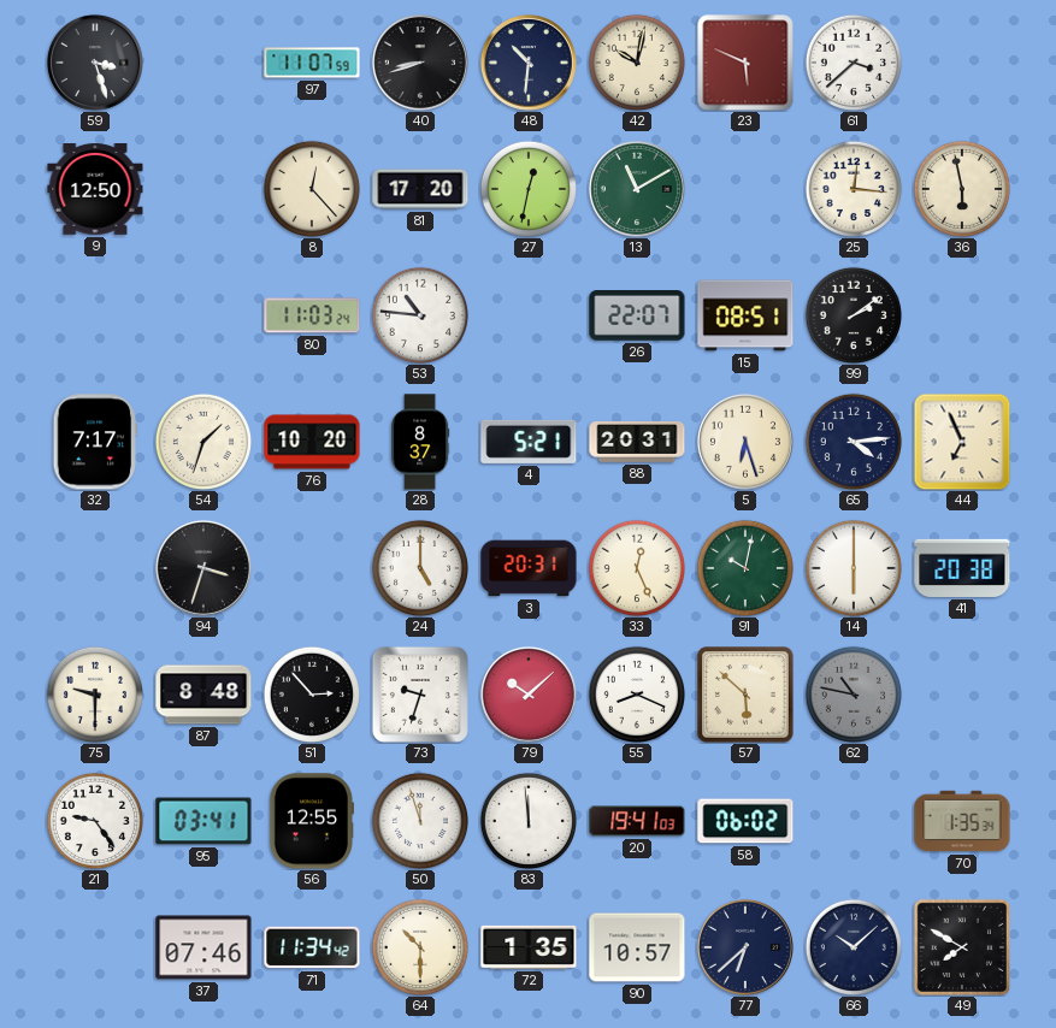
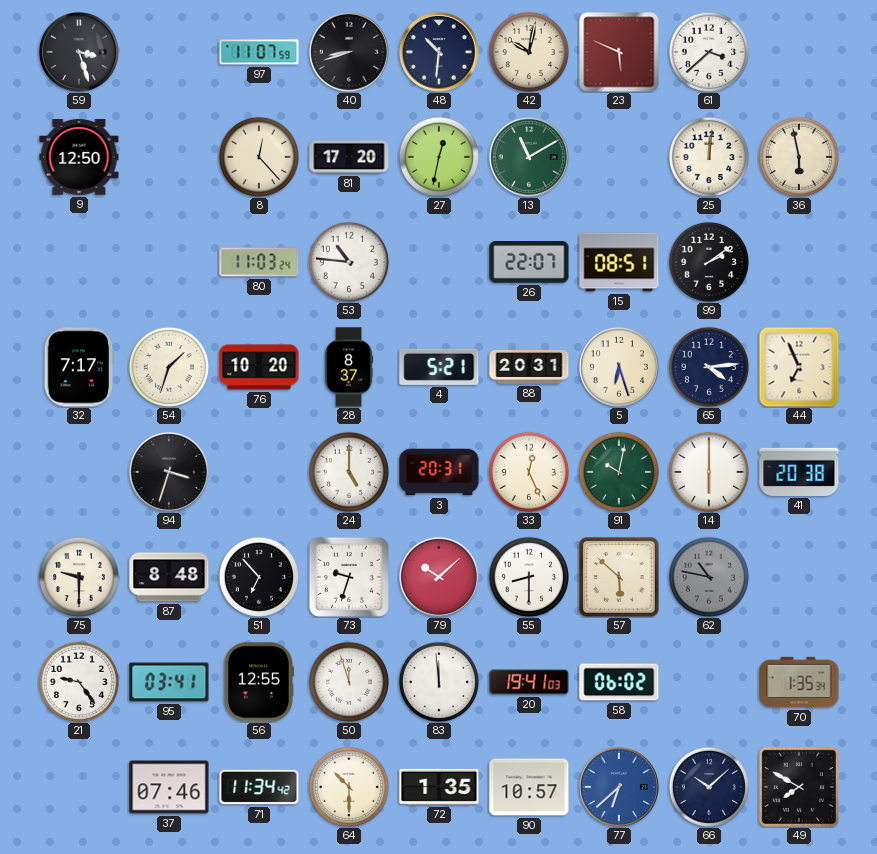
25: 12:16 -> 12:01
51: 2:53 -> 6:53
55: 8:19 -> 8:30
77 dial: navy -> blue
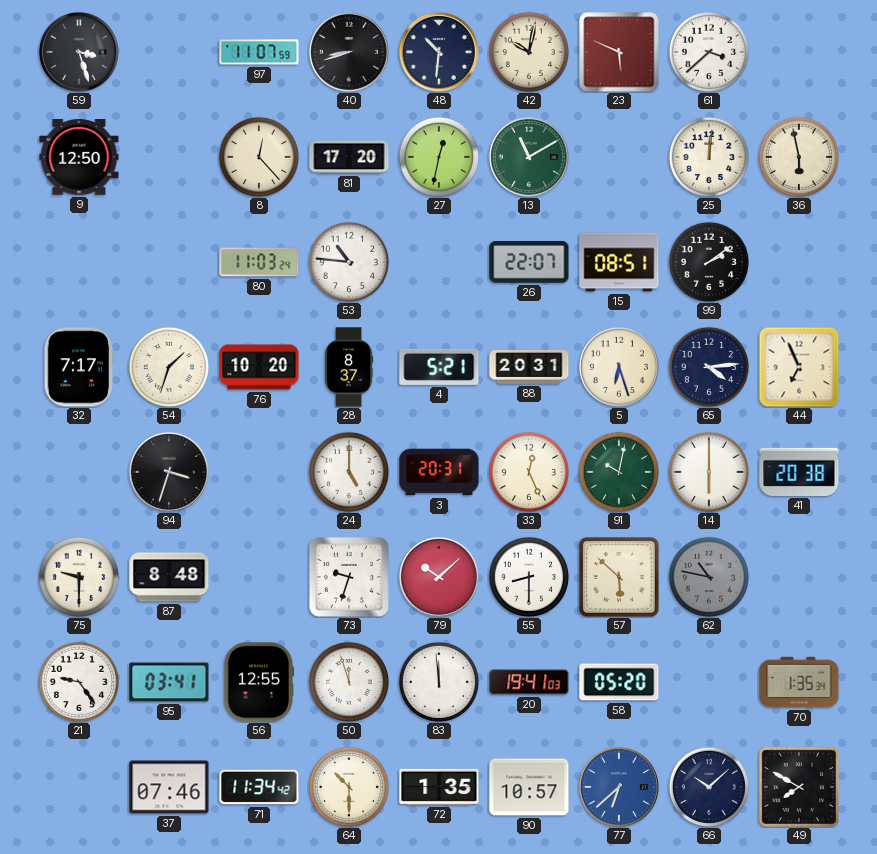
51: 6:53 -> none
58: 06:02 -> 05:20
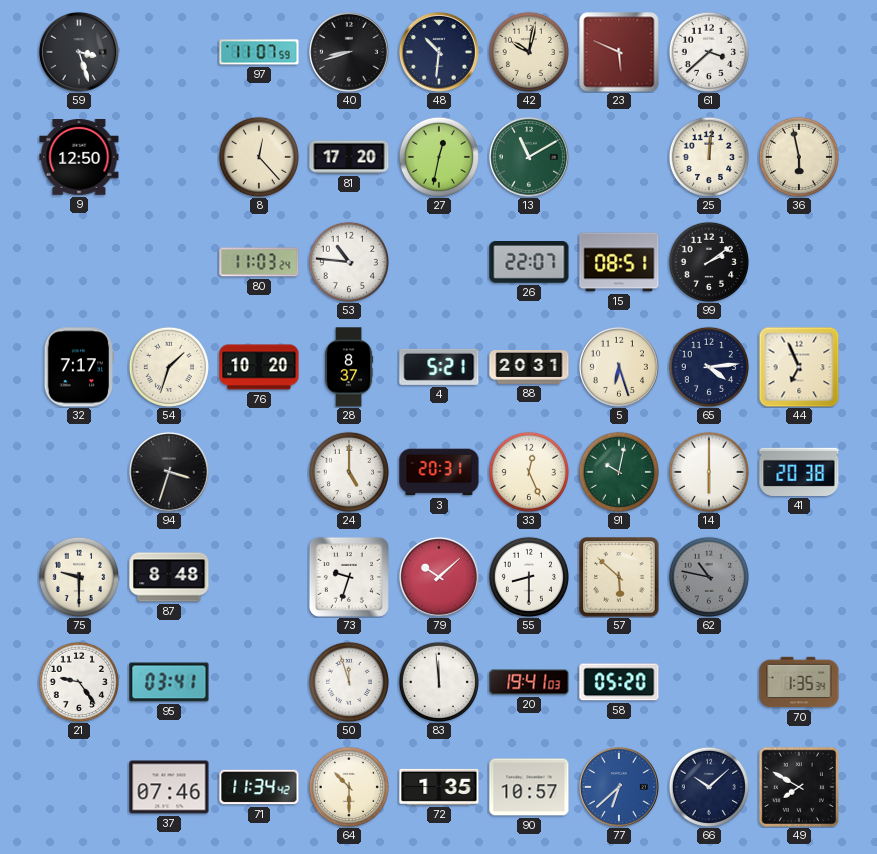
56: 12:55 -> none
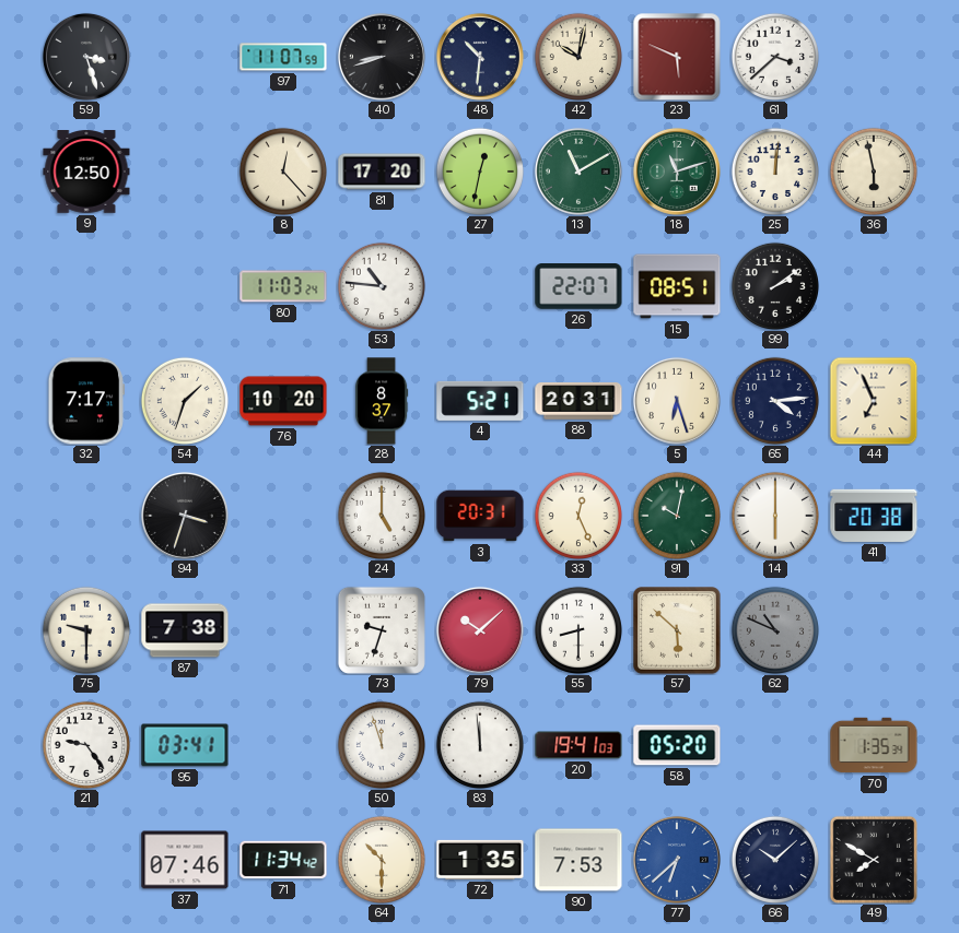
18: none -> 11:12
87: 8:48 -> 7:38
62: 10:47 -> 10:49
90: 10:57 -> 7:53
